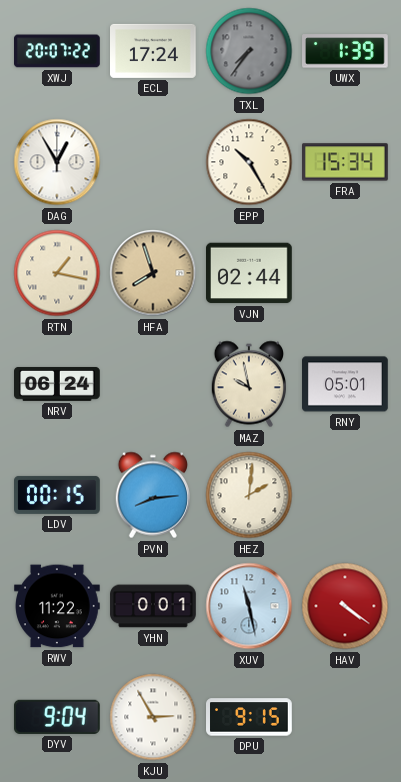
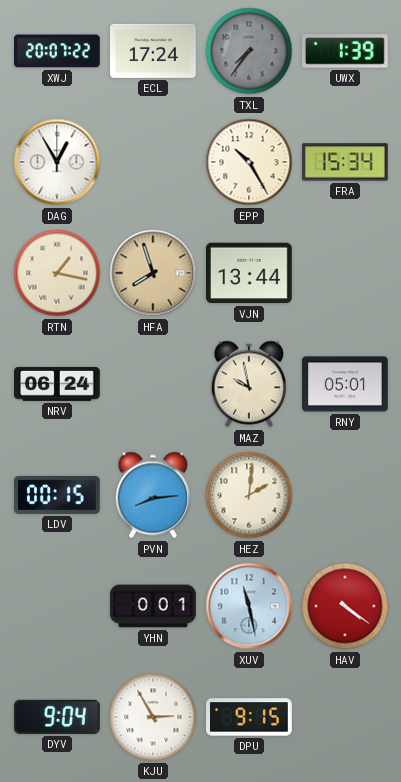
VJN: 02:44 -> 13:44
RWV: 11:22 -> none
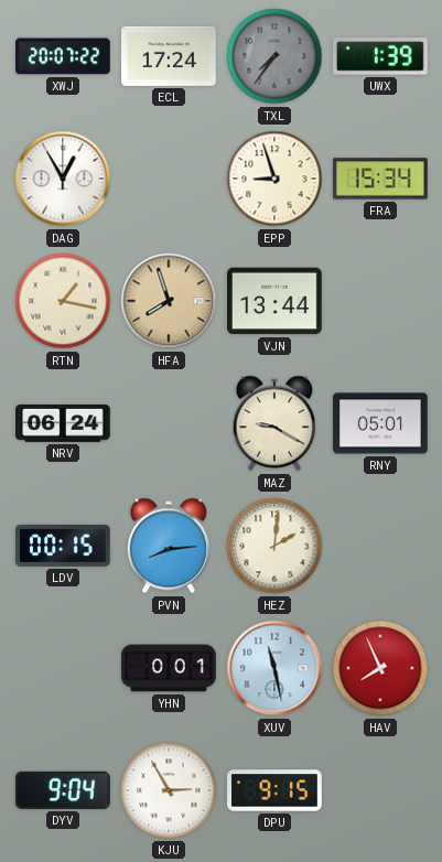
EPP: 10:25 -> 8:57
MAZ: 9:58 -> 9:20
HAV: 4:21 -> 7:56
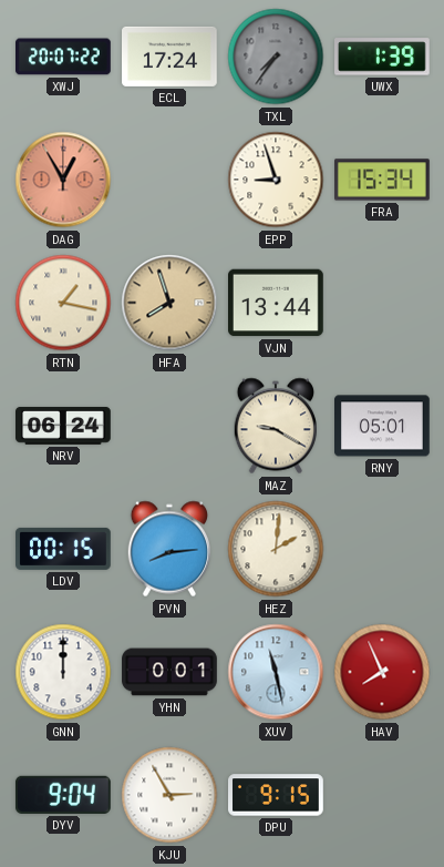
DAG dial: white -> salmon
GNN: none -> 12:00
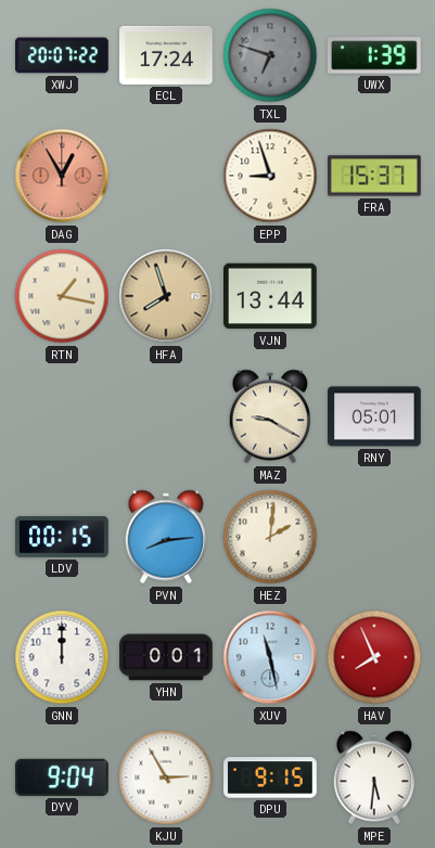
TXL: 7:36 -> 6:48
FRA: 15:34 -> 15:37
NRV: 06:24 -> none
MPE: none -> 5:31
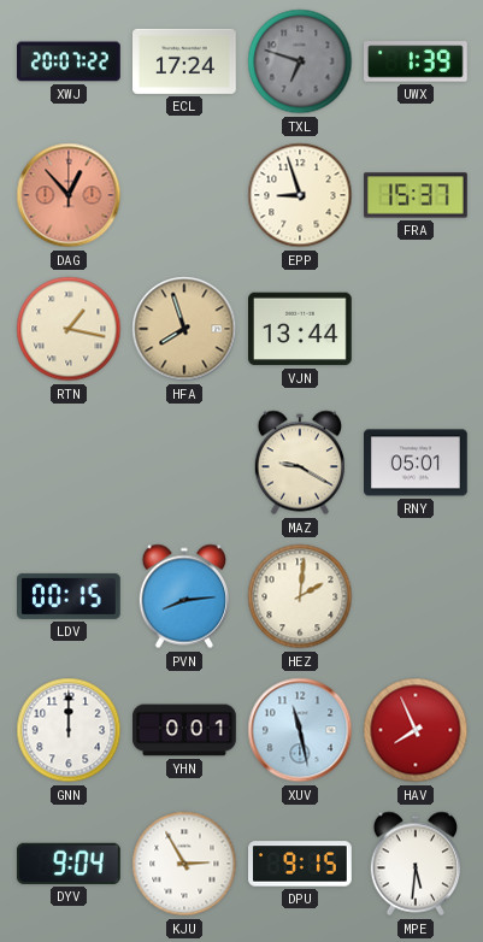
DAG: 12:55 -> 12:53
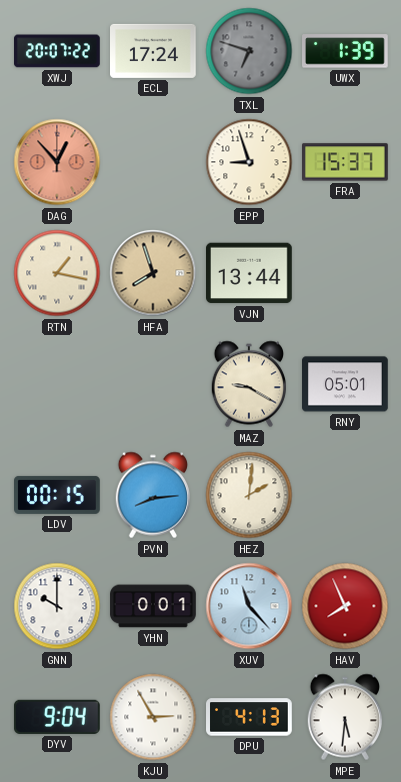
GNN: 12:00 -> 10:00
XUV: 11:28 -> 11:23
DPU: 9:15 -> 4:13
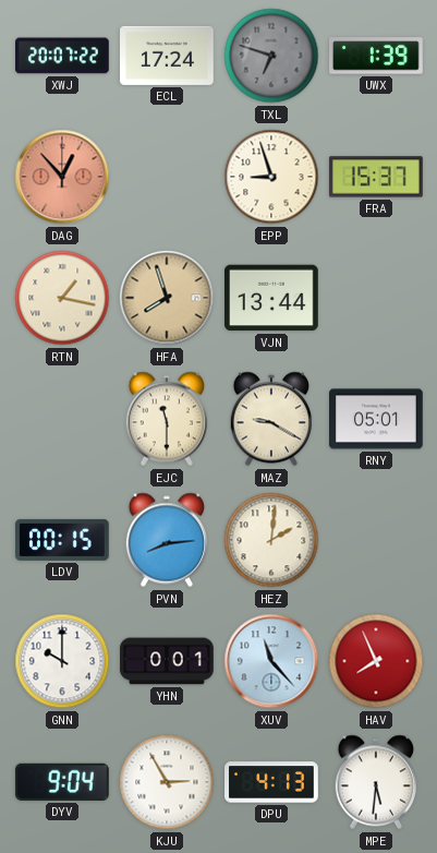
EJC: none -> 11:30
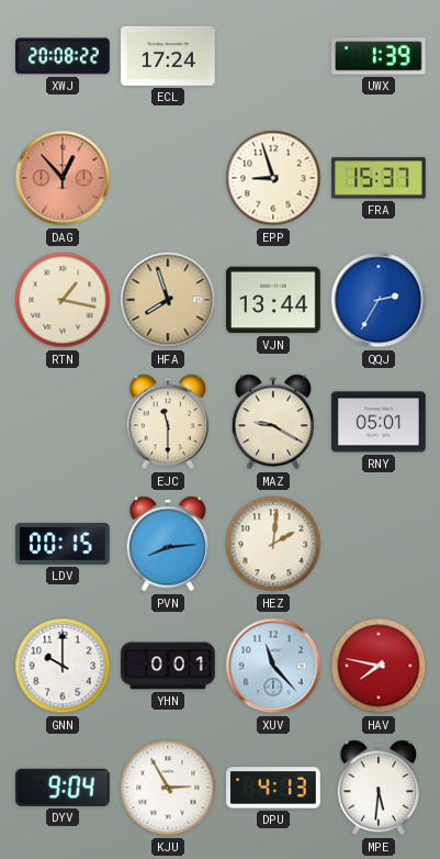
XWJ: 20:07 -> 20:08
TXL: 6:48 -> none
QQJ: none -> 2:35
HAV: 7:56 -> 7:47
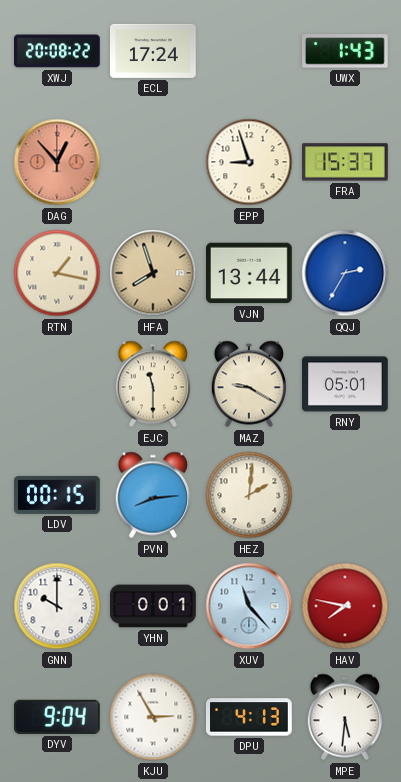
UWX: 1:39 -> 1:43
